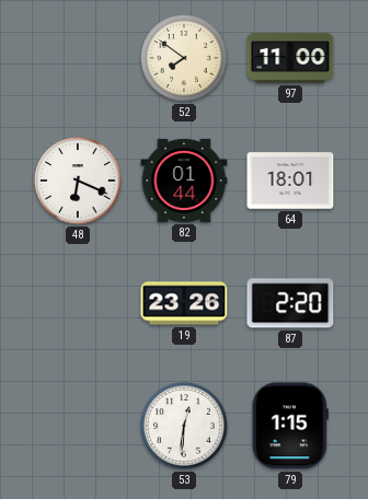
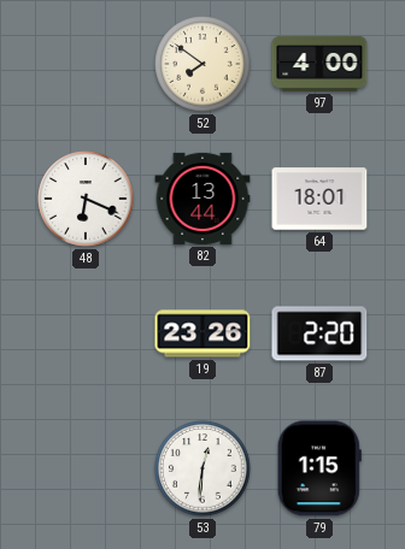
97: 11:00 -> 4:00
82: 01:44 -> 13:44
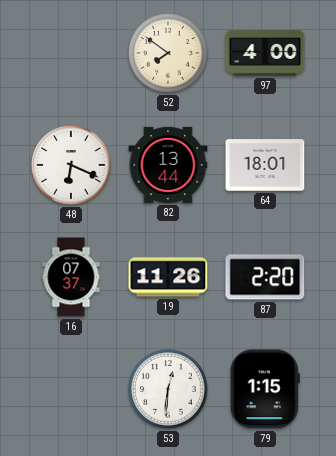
16: none -> 07:37
19: 23:26 -> 11:26
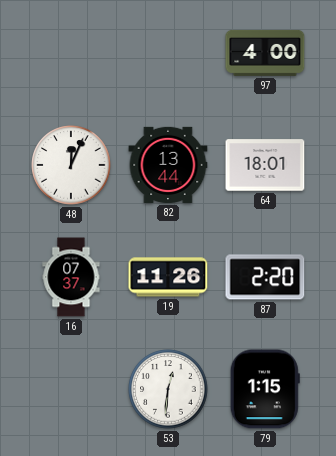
52: 7:51 -> none
48: 6:19 -> 12:04
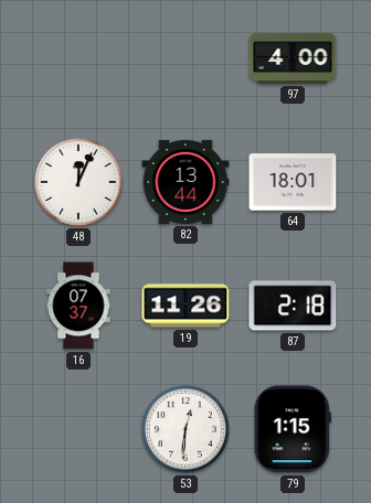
87: 2:20 -> 2:18
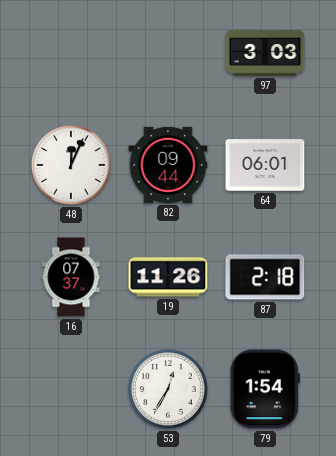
97: 4:00 -> 3:03
82: 13:44 -> 09:44
64: 18:01 -> 06:01
53: 12:31 -> 12:35
79: 1:15 -> 1:54
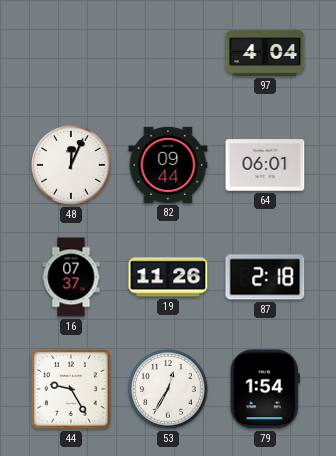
97: 3:03 -> 4:04
44: none -> 9:25
